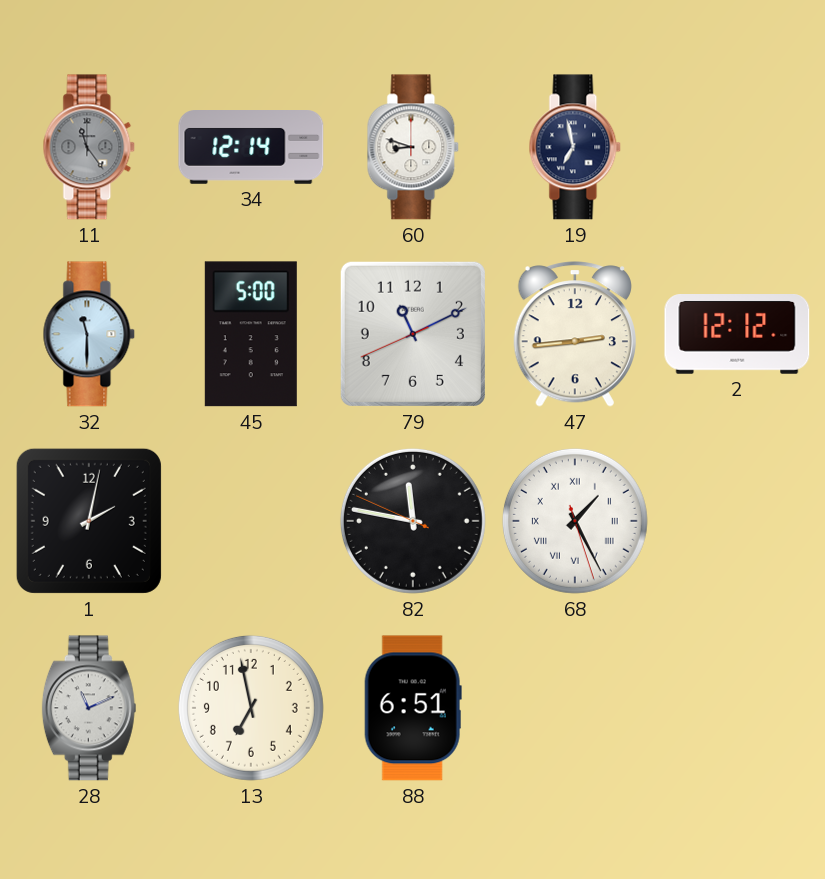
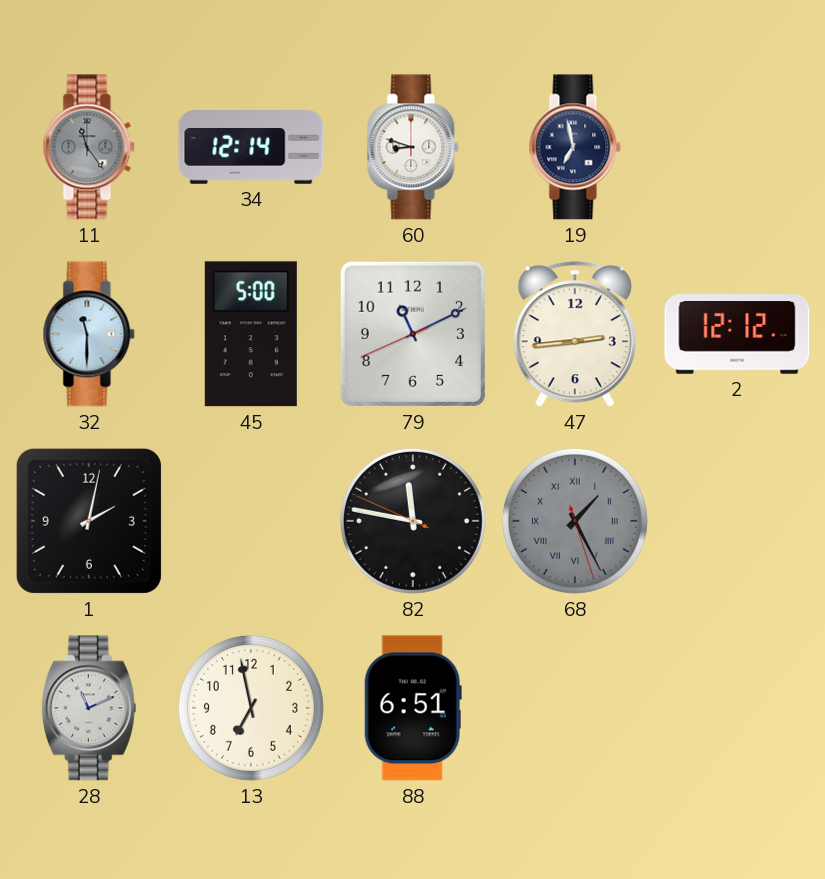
68 dial: white -> grey
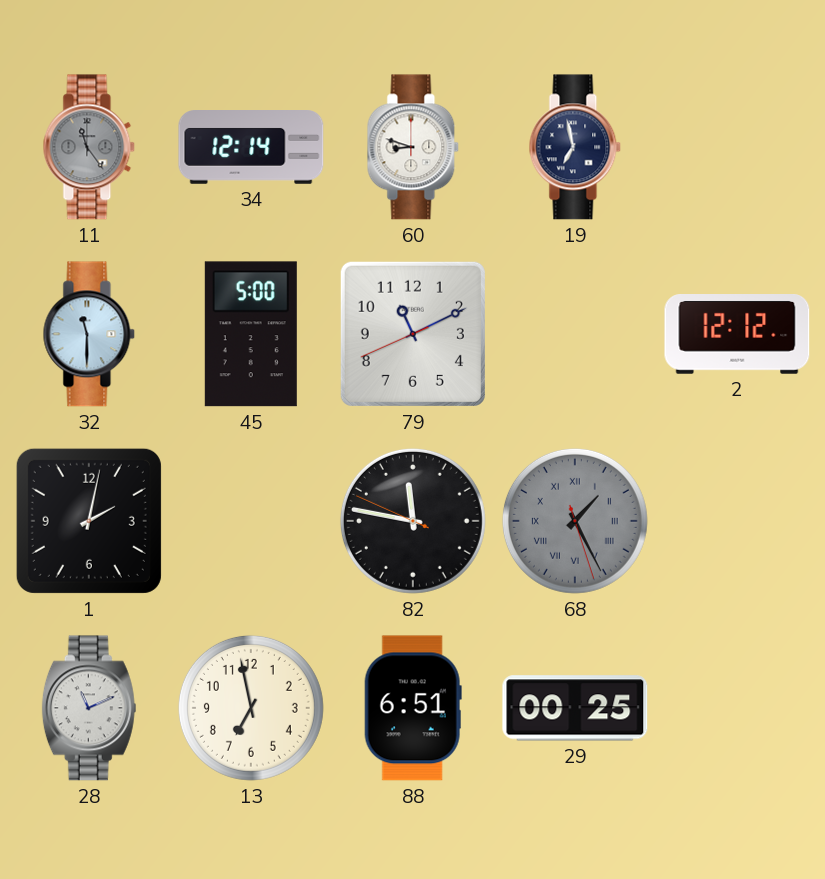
47: 2:44 -> none
29: none -> 00:25
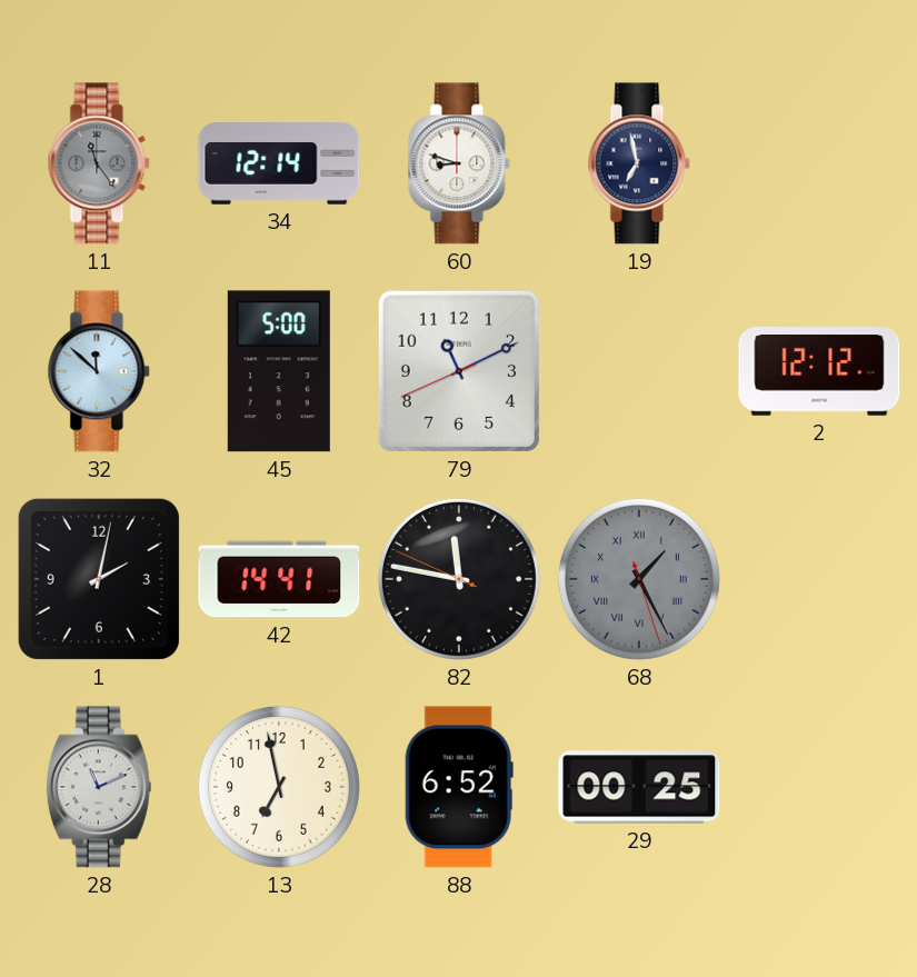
32: 11:30 -> 11:52
42: none -> 14:41
88: 6:51 -> 6:52
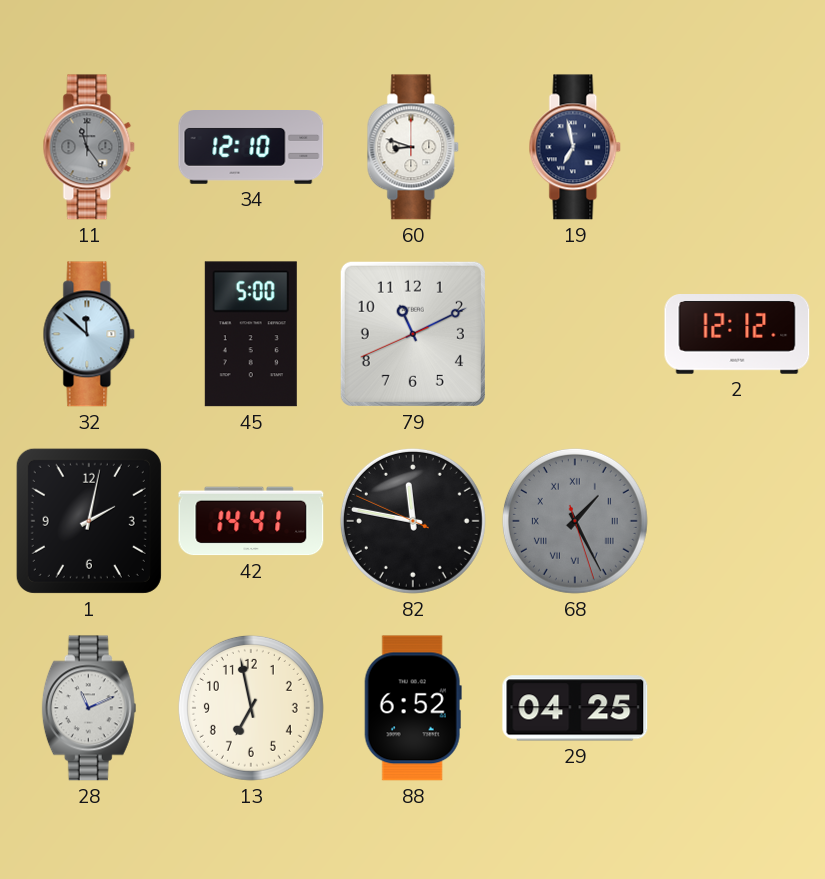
34: 12:14 -> 12:10
29: 00:25 -> 04:25
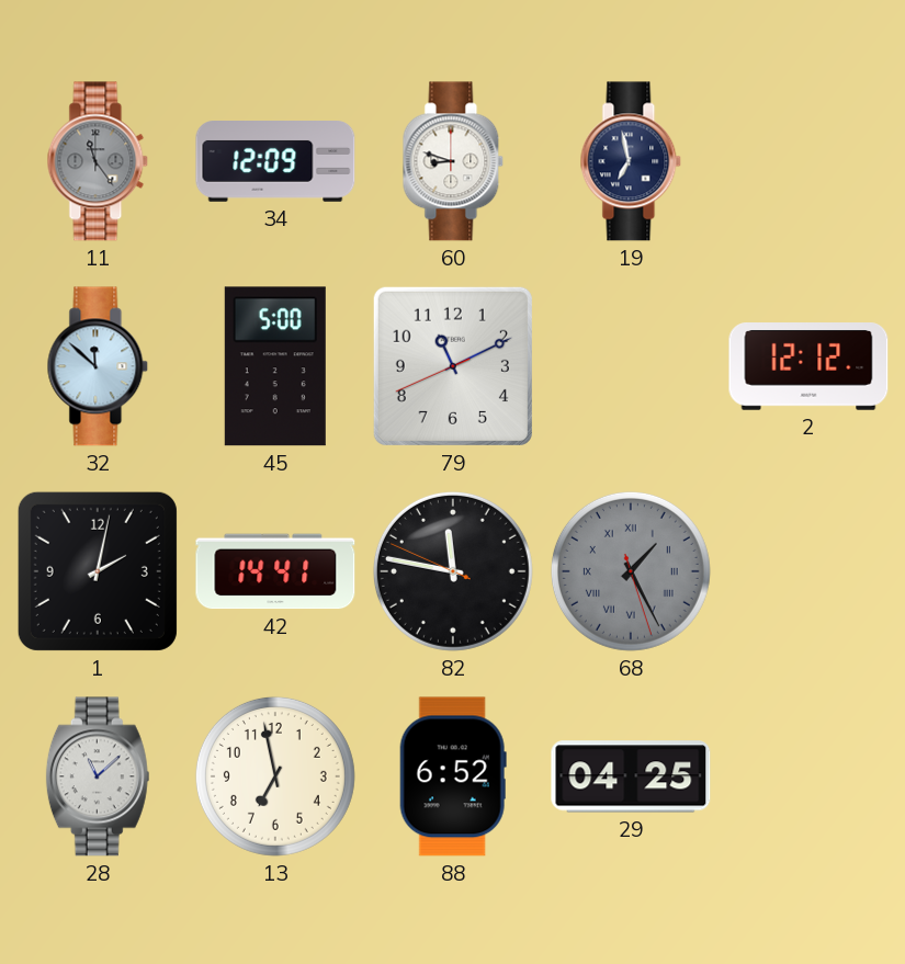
34: 12:10 -> 12:09
28: 11:11 -> 11:08
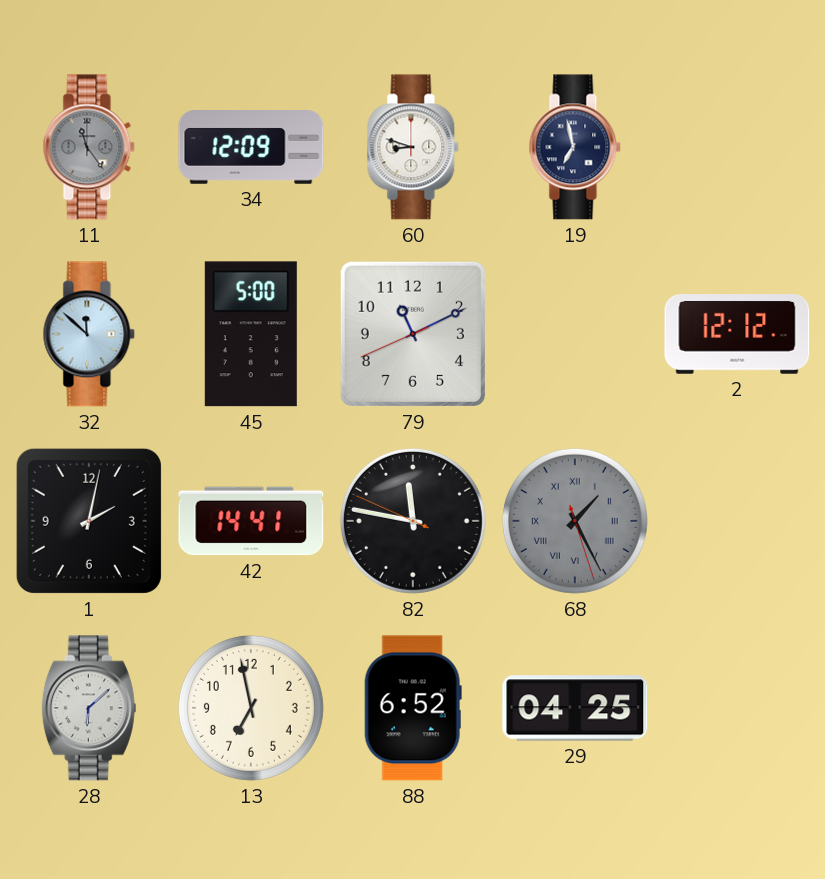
28: 11:08 -> 6:08
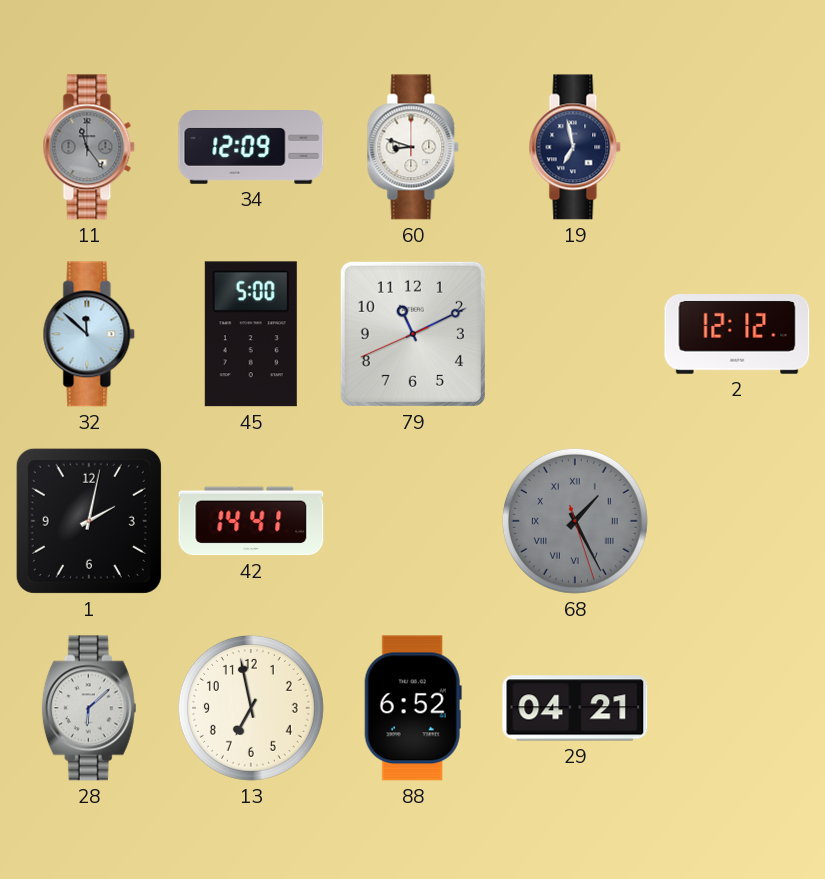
82: 11:46 -> none
29: 04:25 -> 04:21
